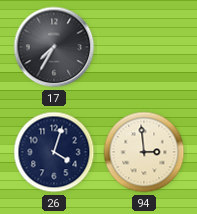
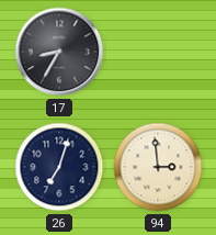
17: 7:35 -> 8:35
26: 4:03 -> 7:03
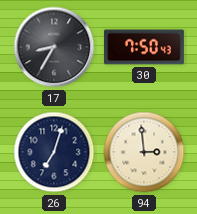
30: none -> 7:50
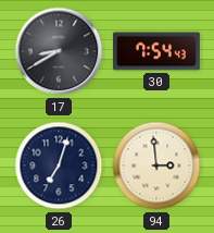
17: 8:35 -> 8:40
30: 7:50 -> 7:54
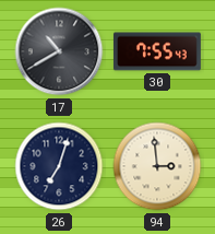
17: 8:40 -> 10:40
30: 7:54 -> 7:55
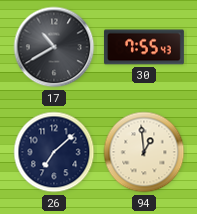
26: 7:03 -> 7:08
94: 2:59 -> 12:59
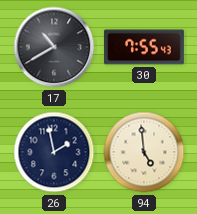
26: 7:08 -> 1:58
94: 12:59 -> 4:59
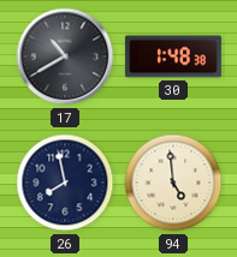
30: 7:55 -> 1:48
26: 1:58 -> 7:58
